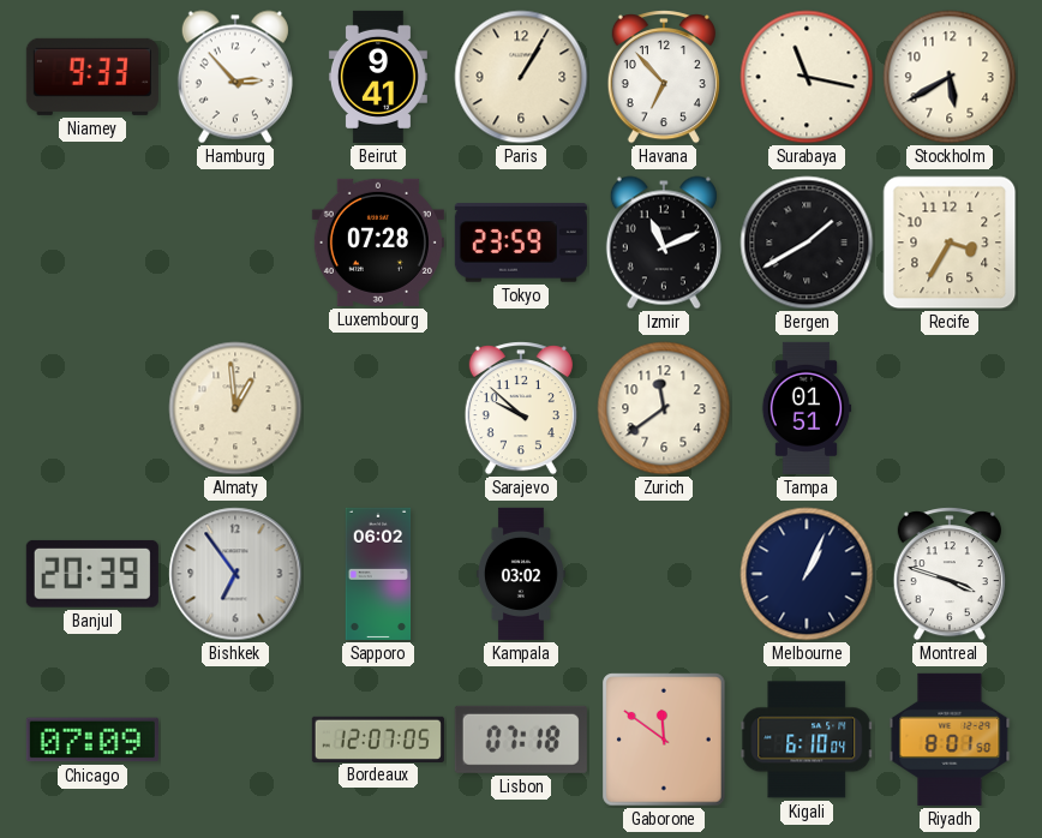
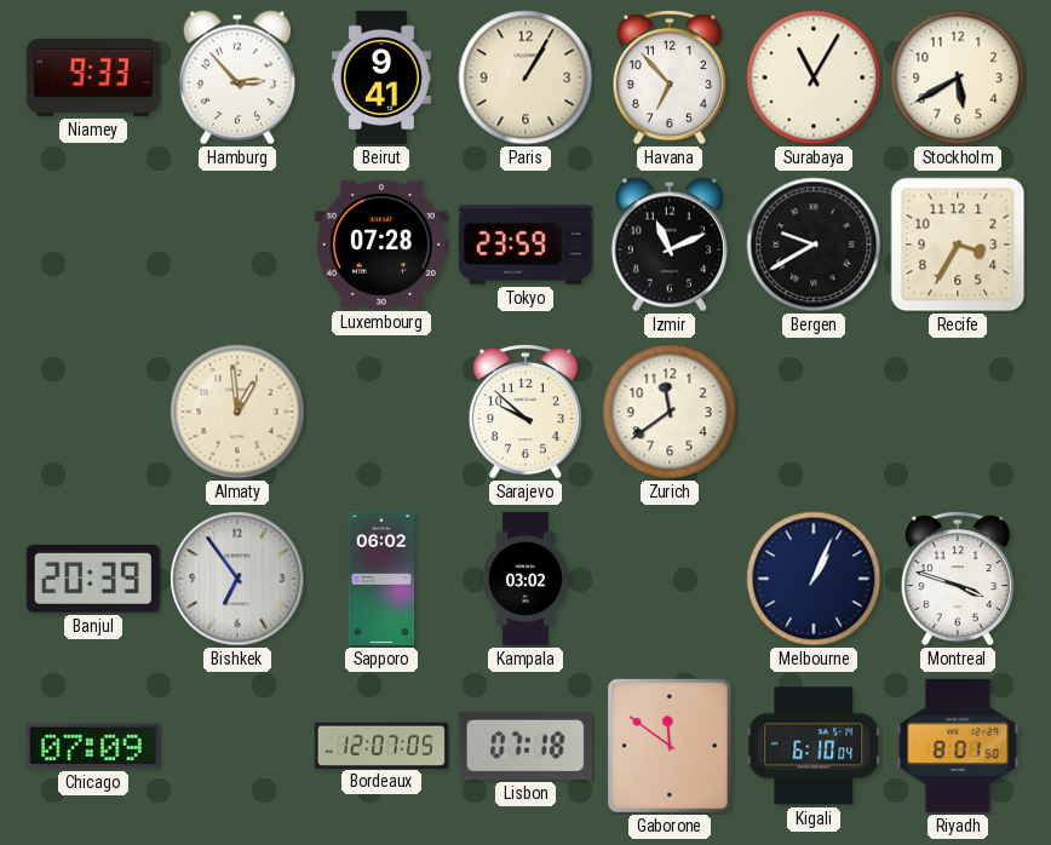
Surabaya: 11:17 -> 11:05
Bergen: 1:40 -> 9:40
Tampa: 01:51 -> none
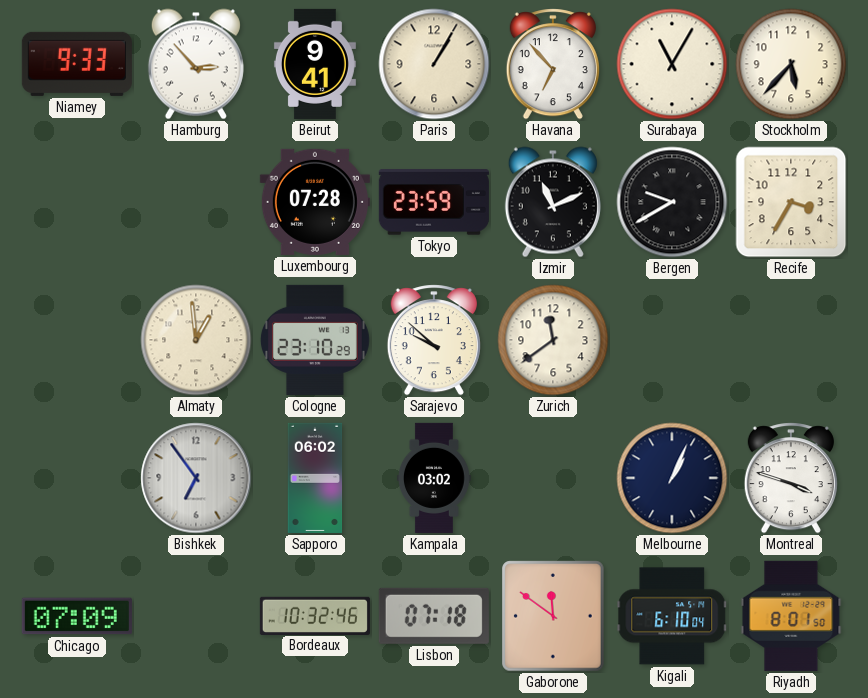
Stockholm: 5:40 -> 5:37
Cologne: none -> 23:10
Banjul: 20:39 -> none
Bordeaux: 12:07 -> 10:32
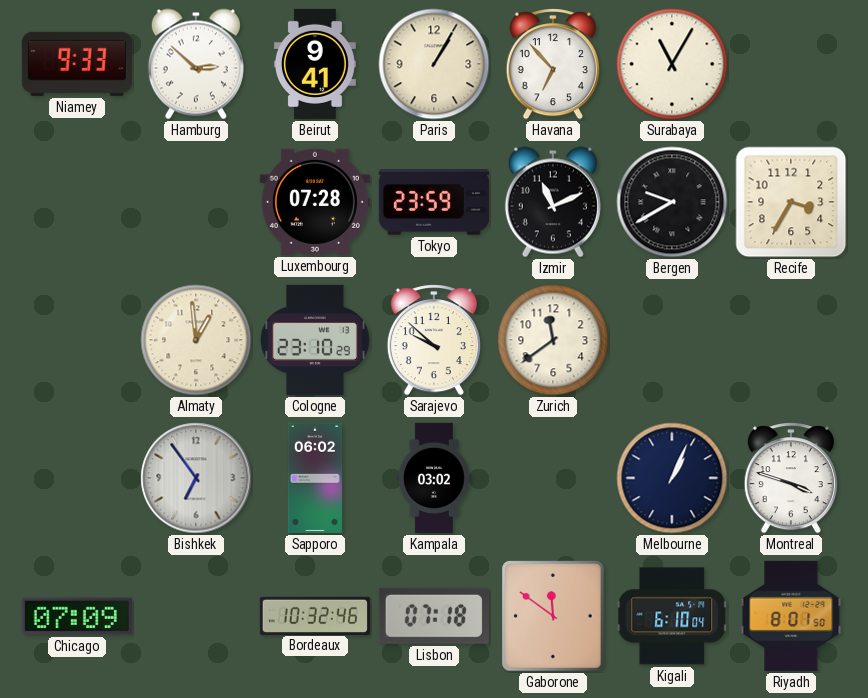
Hamburg: 2:53 -> 2:52
Stockholm: 5:37 -> none
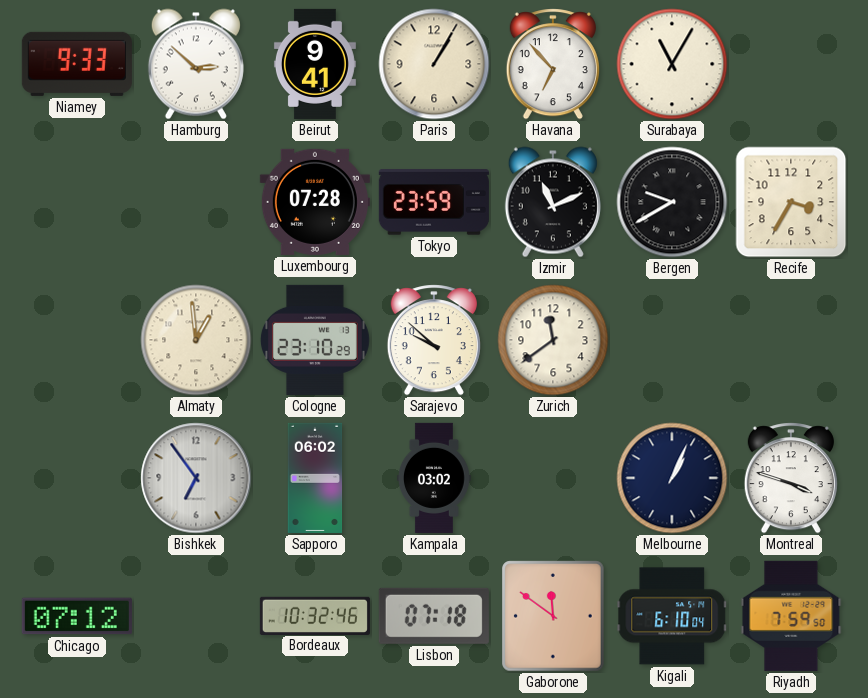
Chicago: 07:09 -> 07:12
Riyadh: 8:01 -> 7:59
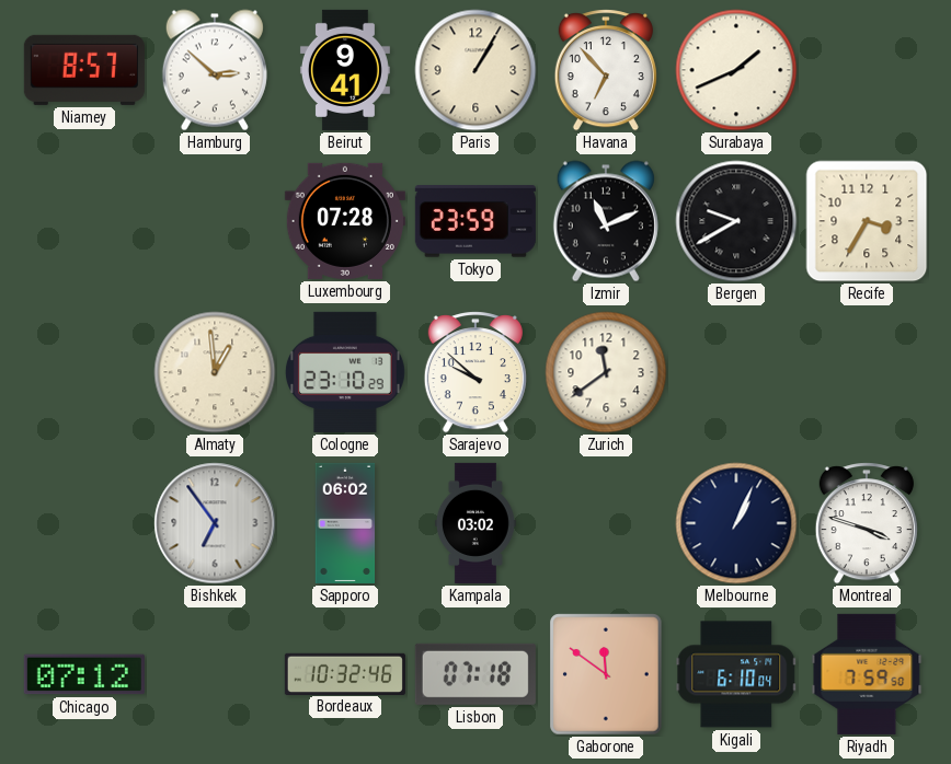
Niamey: 9:33 -> 8:57
Surabaya: 11:05 -> 1:41
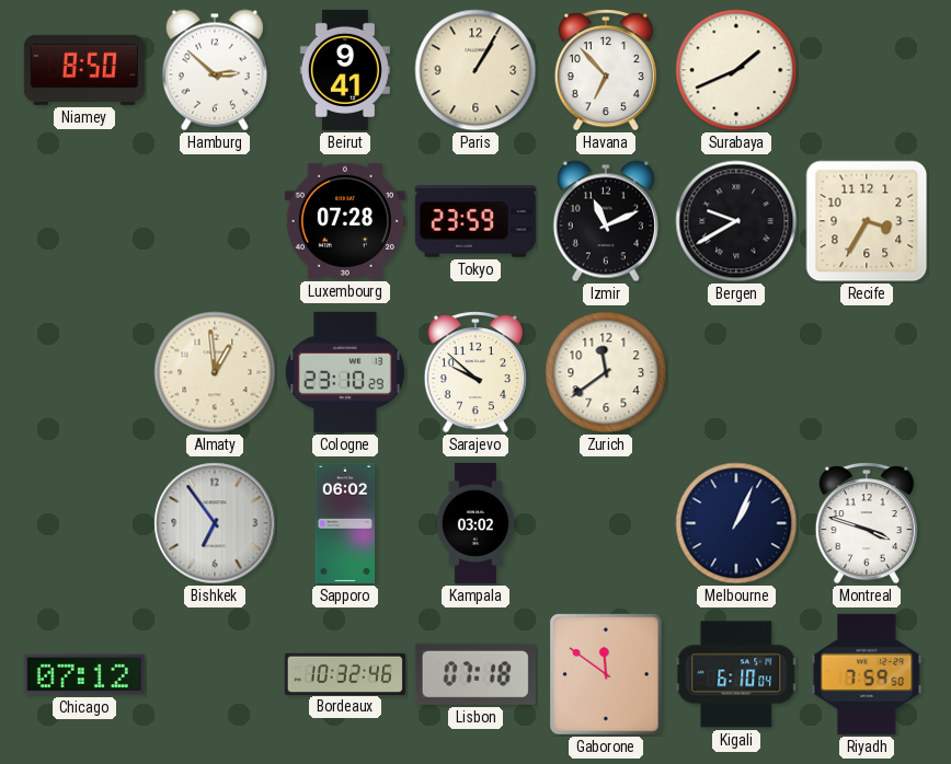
Niamey: 8:57 -> 8:50
